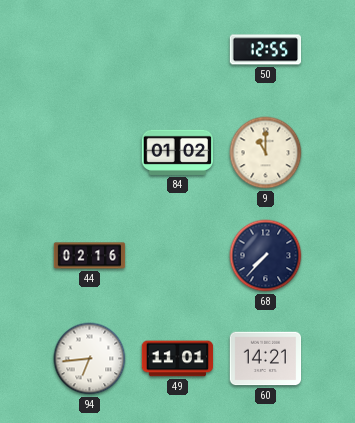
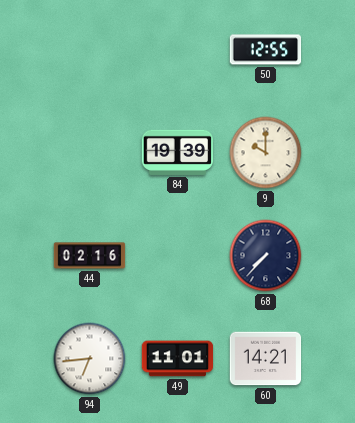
84: 01:02 -> 19:39
9: 11:00 -> 10:00
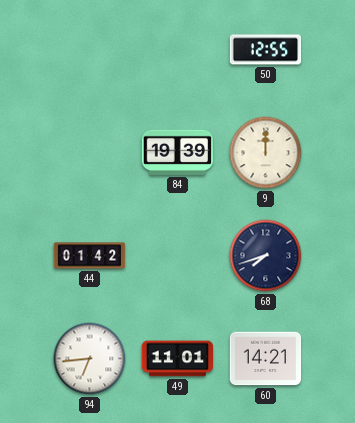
9: 10:00 -> 12:00
44: 02:16 -> 01:42
68: 7:37 -> 7:42
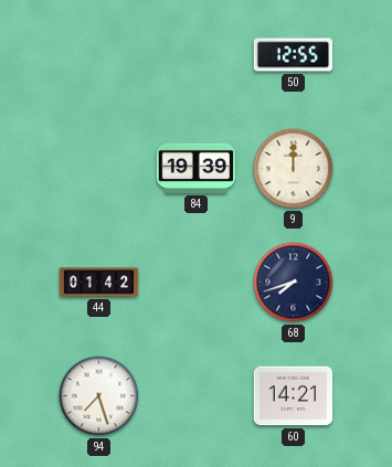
94: 6:44 -> 7:27
49: 11:01 -> none
